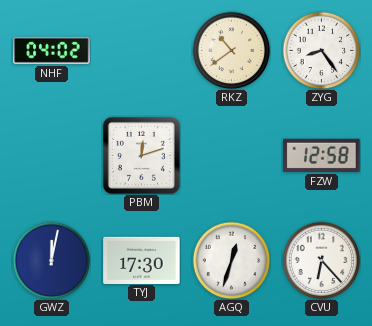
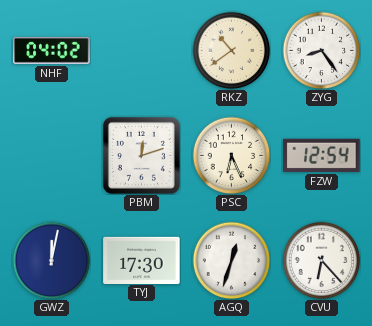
PSC: none -> 6:26
FZW: 12:58 -> 12:54
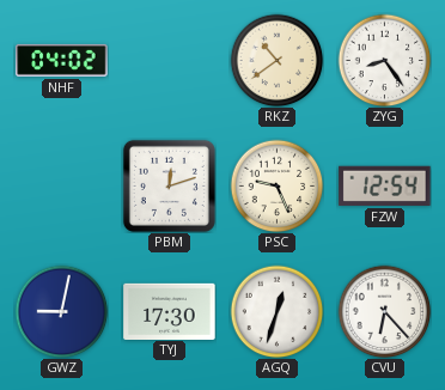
PSC: 6:26 -> 9:26
GWZ: 12:02 -> 9:02
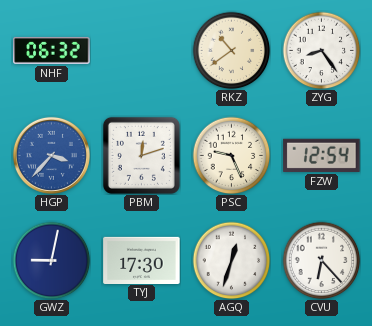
NHF: 04:02 -> 06:32
HGP: none -> 3:37
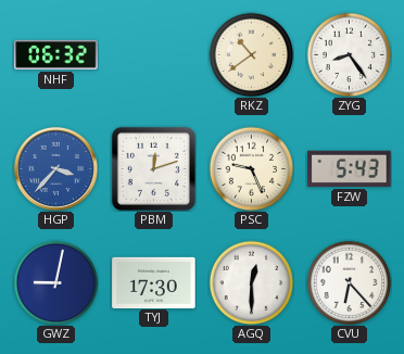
FZW: 12:54 -> 5:43
AGQ: 12:33 -> 12:30
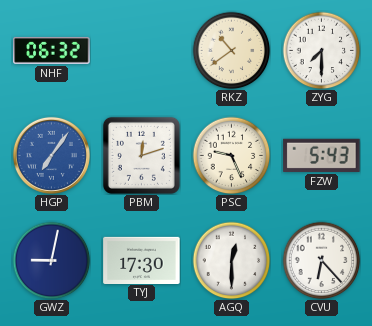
ZYG: 8:24 -> 7:30
HGP: 3:37 -> 7:06
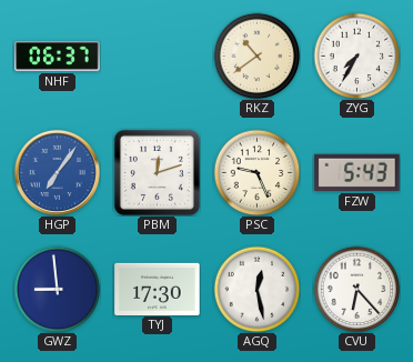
NHF: 06:32 -> 06:37
ZYG: 7:30 -> 7:35
GWZ: 9:02 -> 8:59
AGQ: 12:30 -> 12:28
